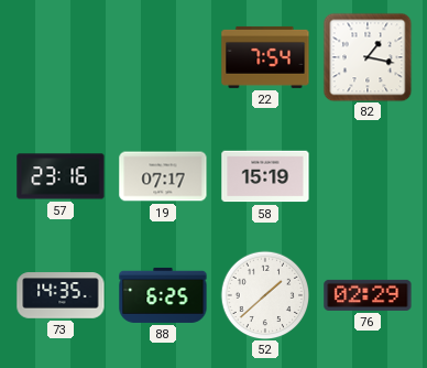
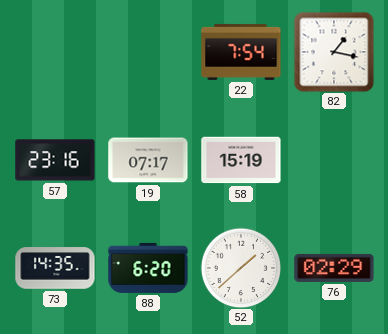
88: 6:25 -> 6:20
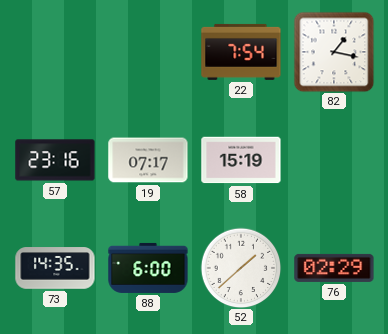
88: 6:20 -> 6:00
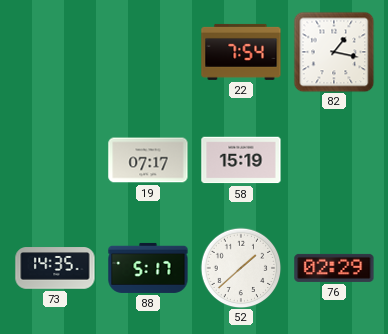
57: 23:16 -> none
88: 6:00 -> 5:17
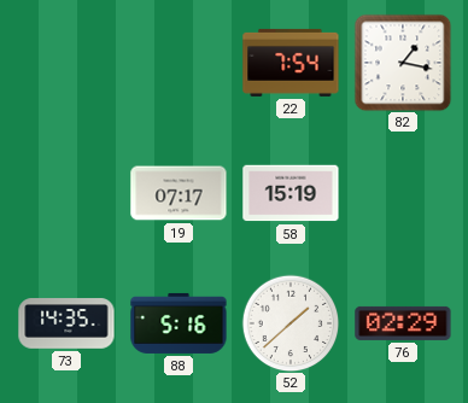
88: 5:17 -> 5:16
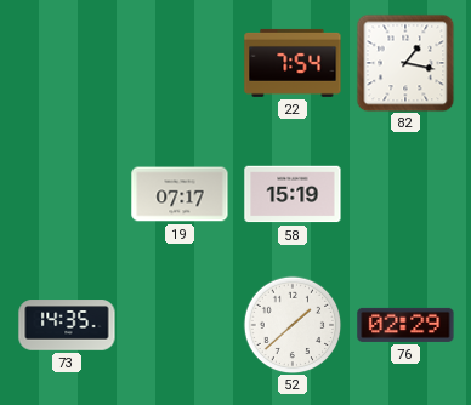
88: 5:16 -> none
